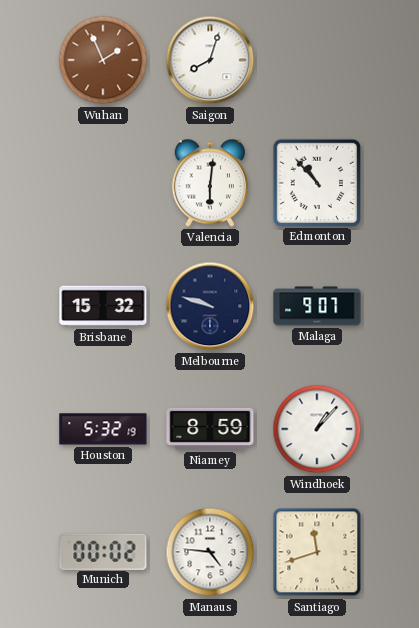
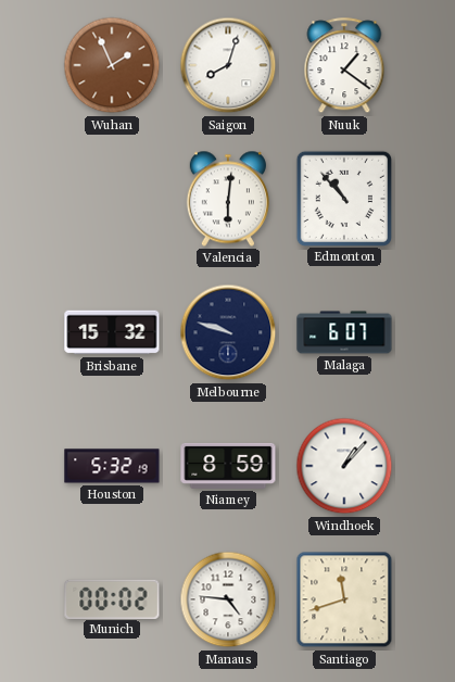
Nuuk: none -> 1:21
Malaga: 9:07 -> 6:07
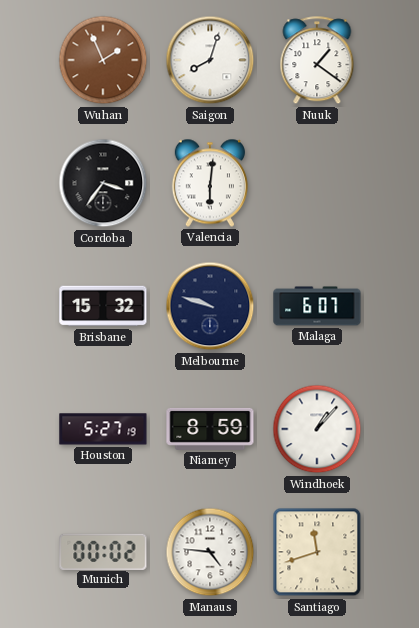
Cordoba: none -> 3:36
Edmonton: 10:53 -> none
Houston: 5:32 -> 5:27
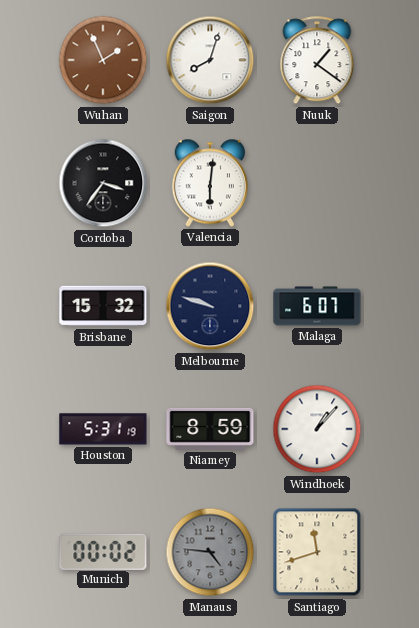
Houston: 5:27 -> 5:31
Manaus dial: white -> grey
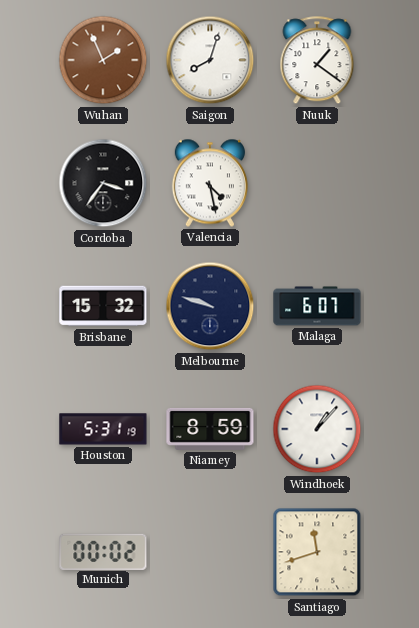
Valencia: 6:01 -> 4:28
Manaus: 4:46 -> none
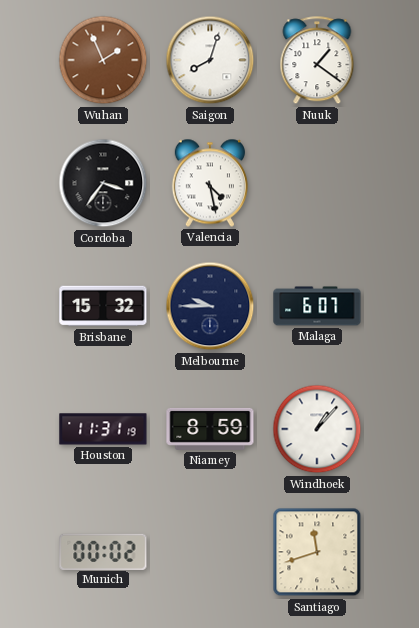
Melbourne: 9:48 -> 9:45
Houston: 5:31 -> 11:31
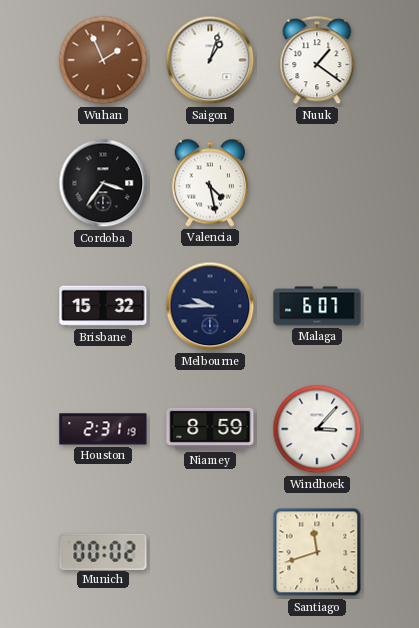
Saigon: 8:03 -> 1:03
Houston: 11:31 -> 2:31
Windhoek: 1:07 -> 3:07
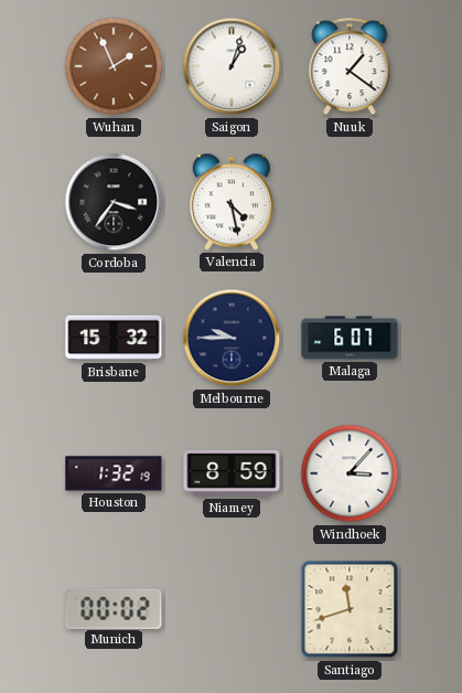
Houston: 2:31 -> 1:32
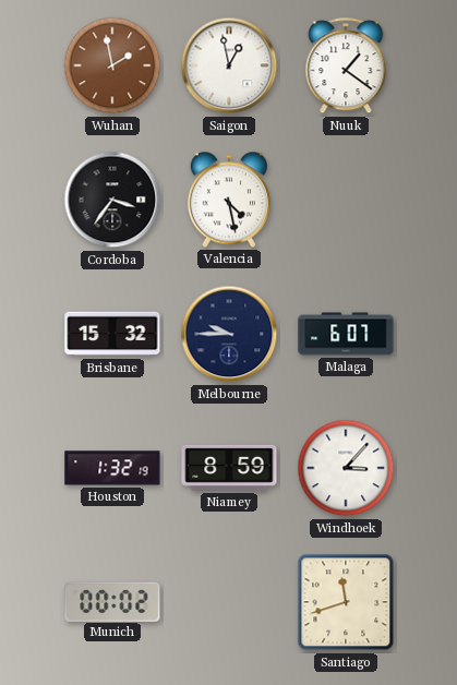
Wuhan: 1:56 -> 1:58
Saigon: 1:03 -> 12:58
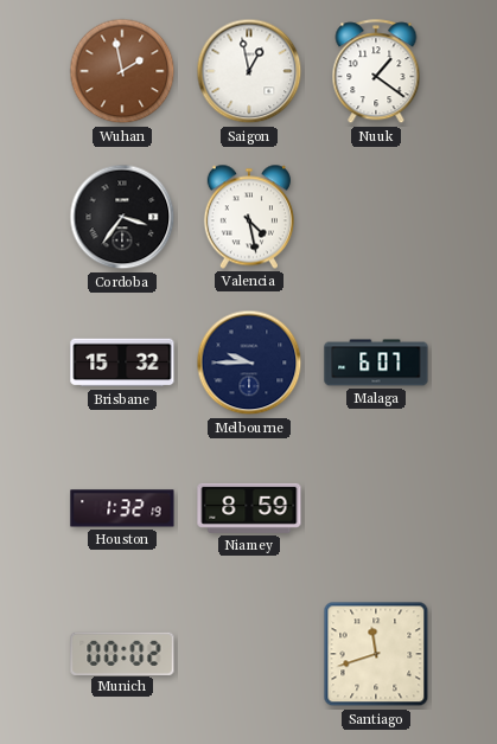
Windhoek: 3:07 -> none
